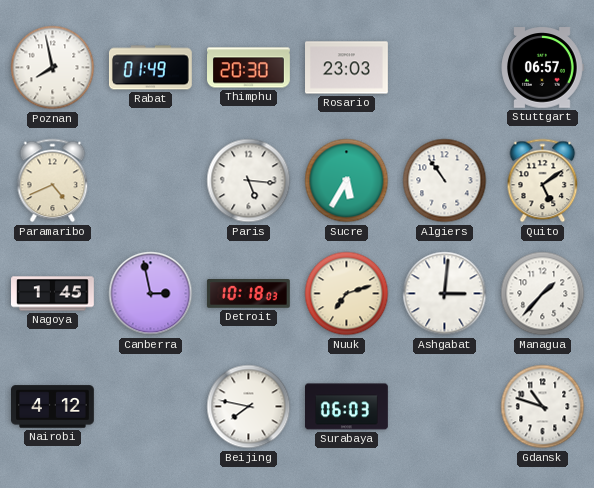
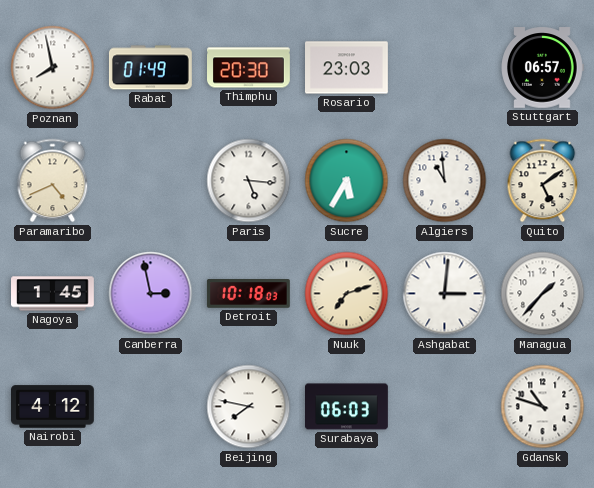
Algiers: 10:54 -> 10:59
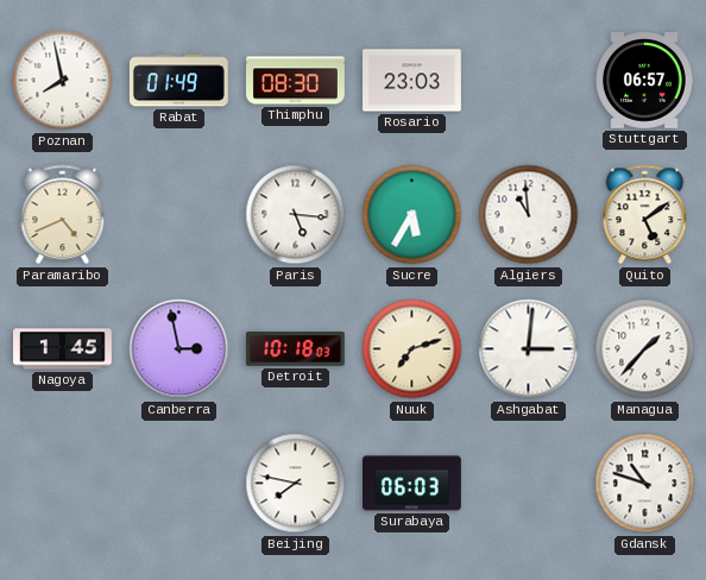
Thimphu: 20:30 -> 08:30
Nairobi: 4:12 -> none
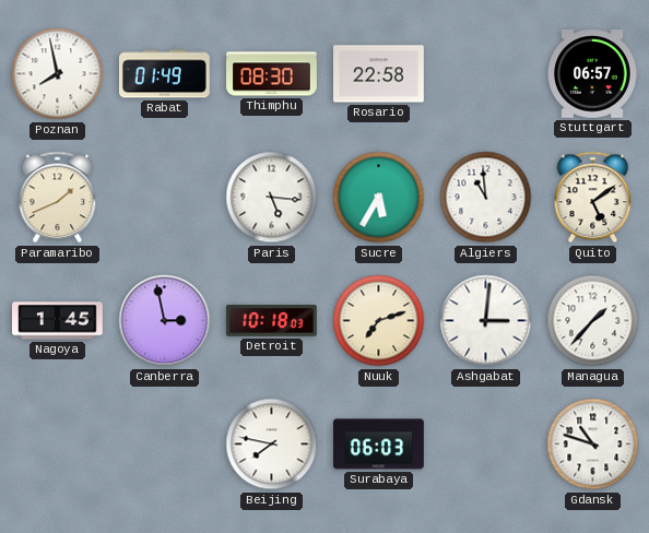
Rosario: 23:03 -> 22:58
Paramaribo: 4:41 -> 1:41
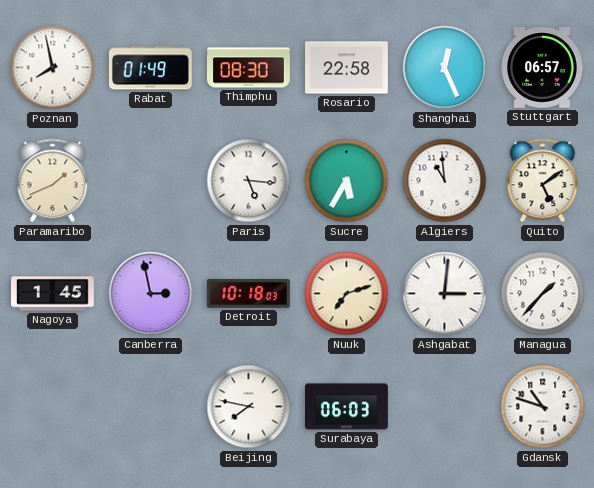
Shanghai: none -> 12:26
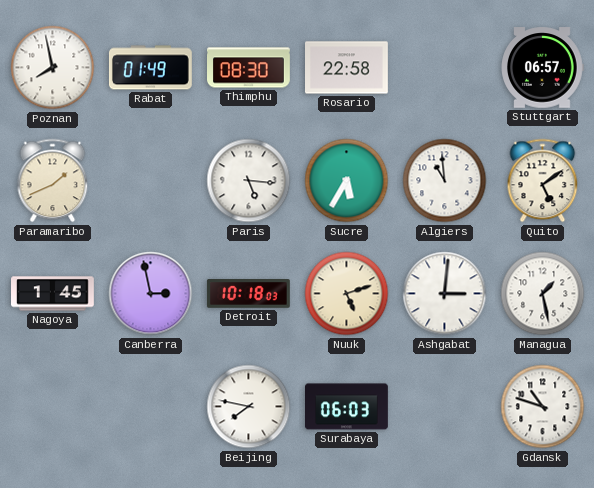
Shanghai: 12:26 -> none
Nuuk: 7:12 -> 5:12
Managua: 1:37 -> 1:28
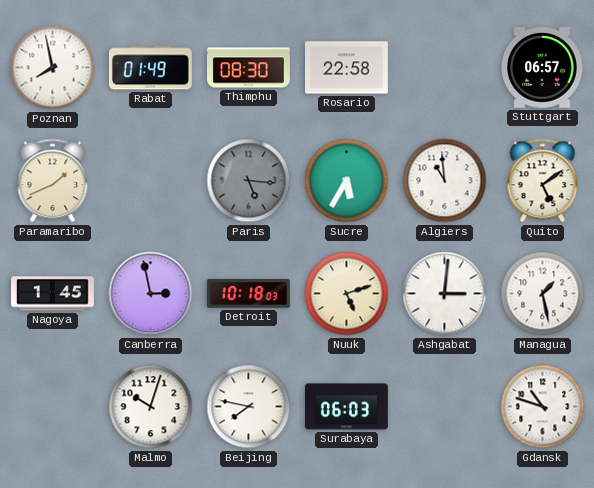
Paris dial: white -> grey
Malmo: none -> 10:03
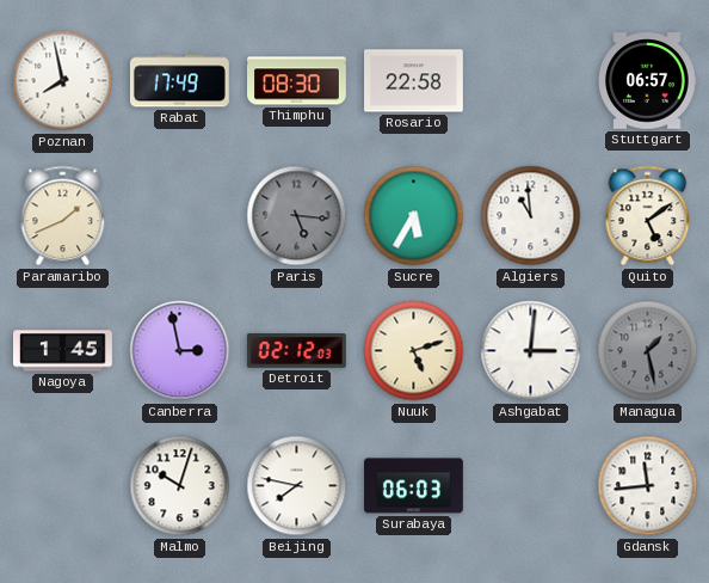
Rabat: 01:49 -> 17:49
Detroit: 10:18 -> 02:12
Managua dial: white -> grey
Gdansk: 10:48 -> 11:44
